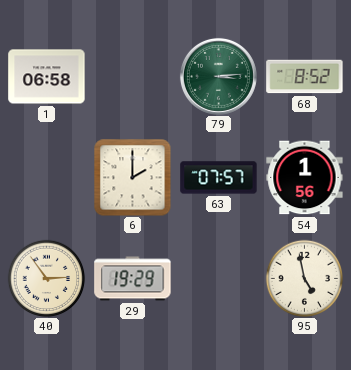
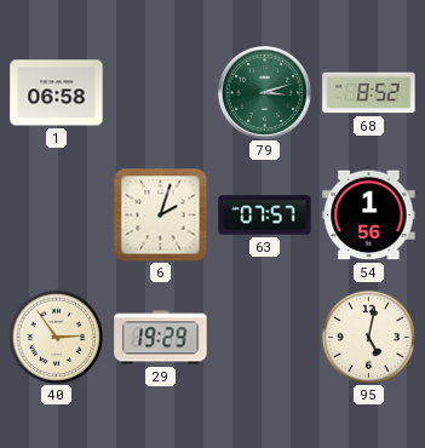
79: 3:14 -> 3:12
6: 2:00 -> 2:03
95: 4:58 -> 5:02
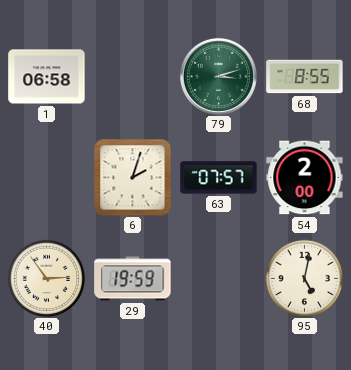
68: 8:52 -> 8:55
54: 1:56 -> 2:00
29: 19:29 -> 19:59
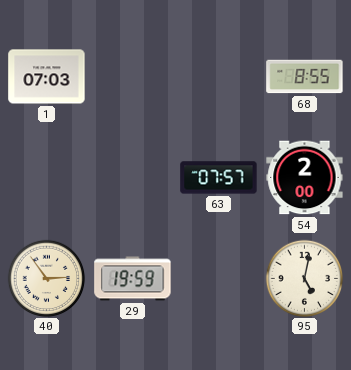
1: 06:58 -> 07:03
79: 3:12 -> none
6: 2:03 -> none
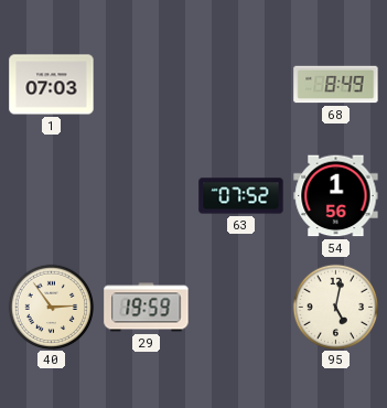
68: 8:55 -> 8:49
63: 07:57 -> 07:52
54: 2:00 -> 1:56
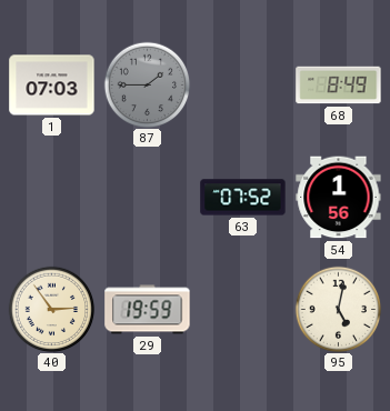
87: none -> 1:45
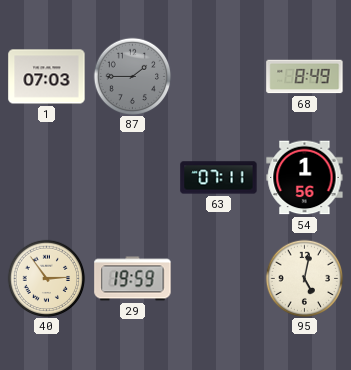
63: 07:52 -> 07:11
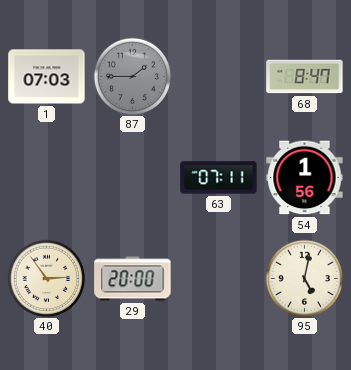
68: 8:49 -> 8:47
29: 19:59 -> 20:00
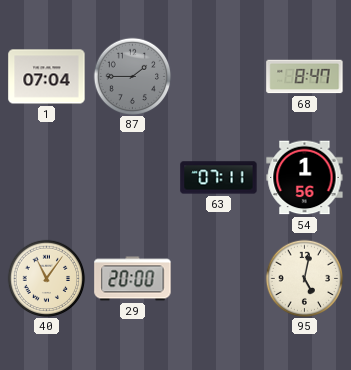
1: 07:03 -> 07:04
40: 2:54 -> 11:06
